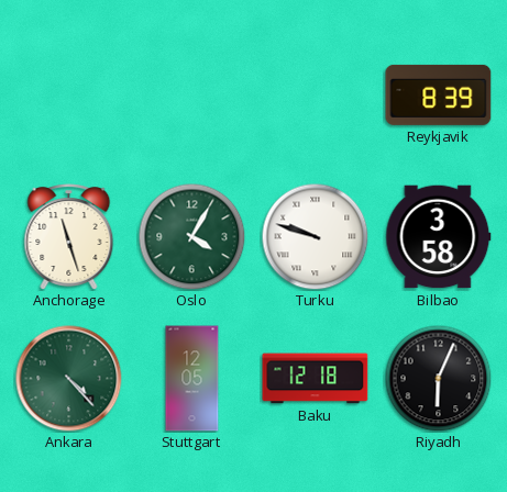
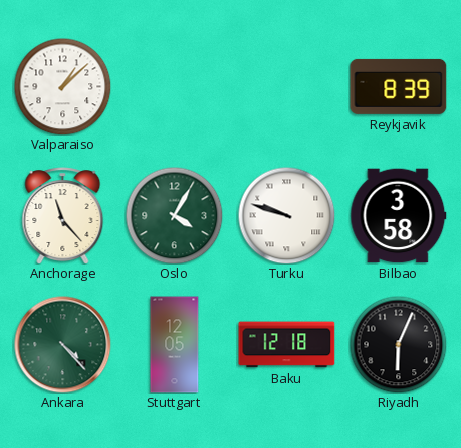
Valparaiso: none -> 1:08
Anchorage: 11:27 -> 11:23
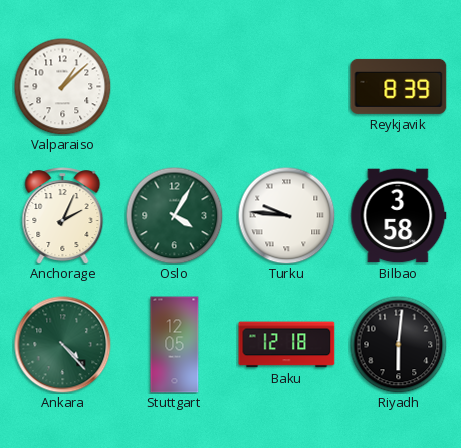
Anchorage: 11:23 -> 2:04
Turku: 9:48 -> 9:46
Riyadh: 6:04 -> 6:01
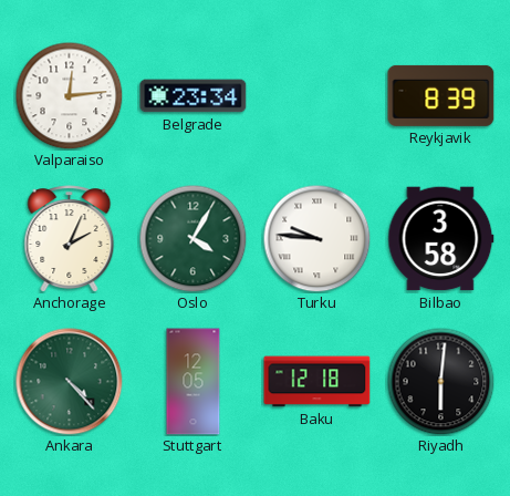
Valparaiso: 1:08 -> 12:14
Belgrade: none -> 23:34
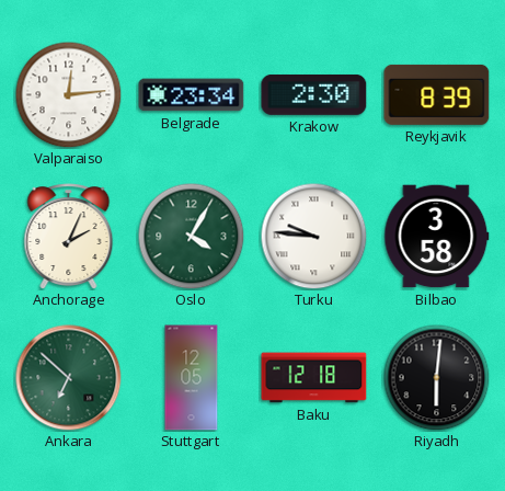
Krakow: none -> 2:30
Ankara: 4:23 -> 6:52
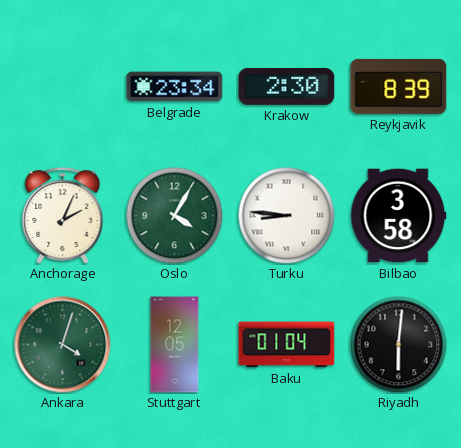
Valparaiso: 12:14 -> none
Turku: 9:46 -> 8:46
Ankara: 6:52 -> 4:03
Baku: 12:18 -> 01:04
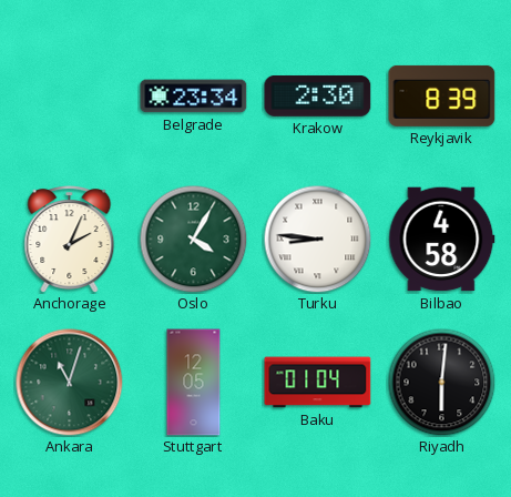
Bilbao: 3:58 -> 4:58
Ankara: 4:03 -> 11:03
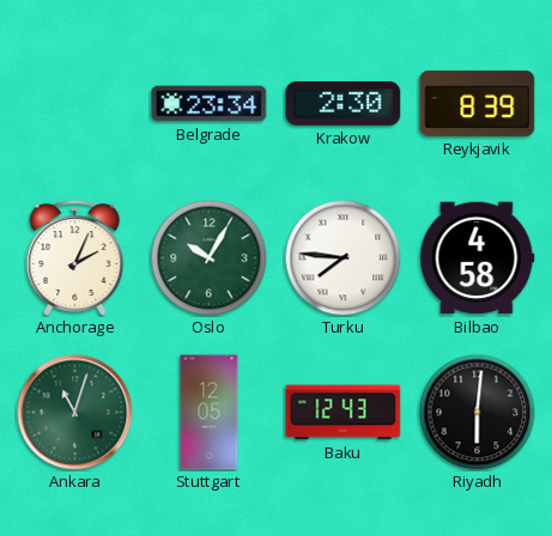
Oslo: 4:05 -> 10:05
Turku: 8:46 -> 7:46
Baku: 01:04 -> 12:43
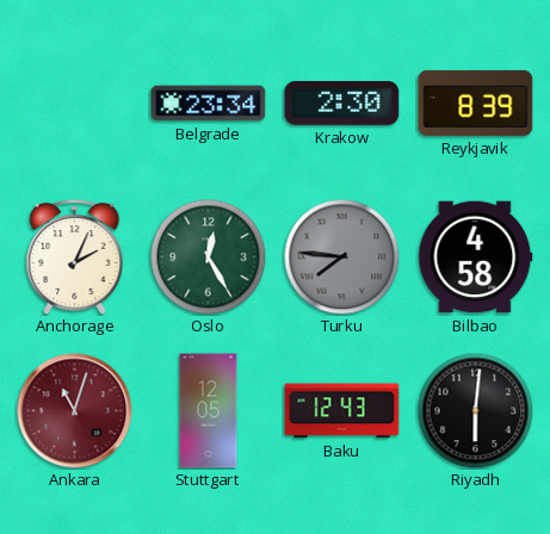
Oslo: 10:05 -> 12:25
Turku dial: white -> grey
Ankara dial: green -> burgundy
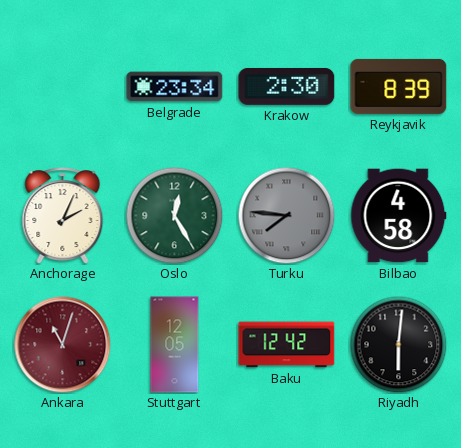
Baku: 12:43 -> 12:42
